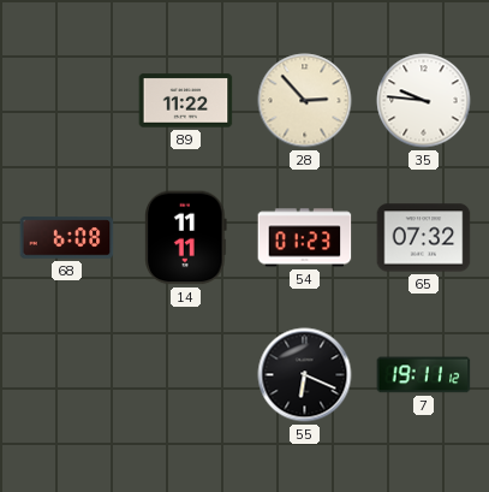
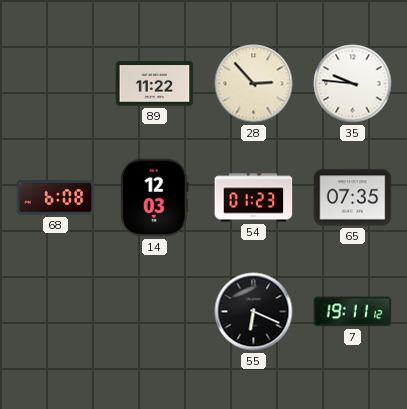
14: 11:11 -> 12:03
65: 07:32 -> 07:35
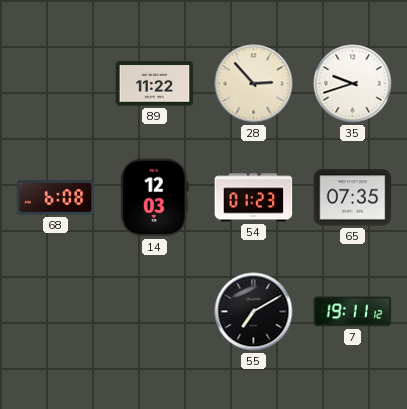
35: 9:46 -> 9:42
55: 6:19 -> 7:10
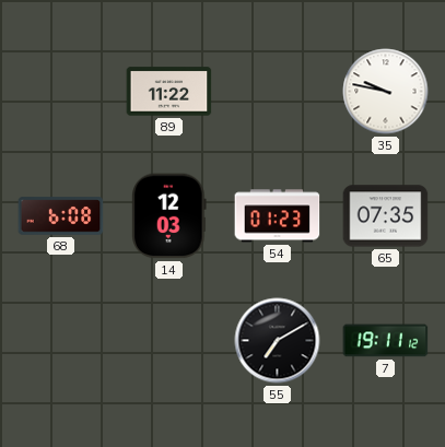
28: 2:53 -> none
35: 9:42 -> 9:47
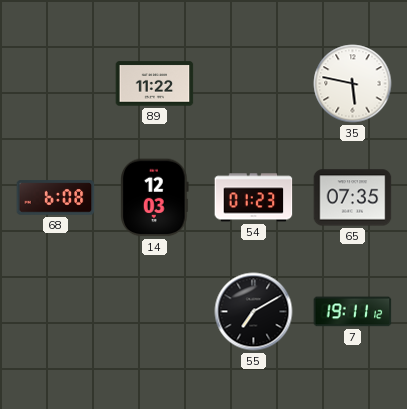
35: 9:47 -> 5:47
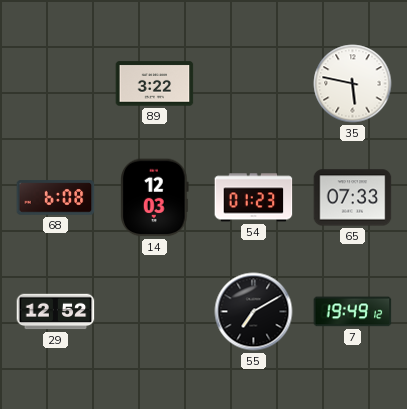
89: 11:22 -> 3:22
65: 07:35 -> 07:33
29: none -> 12:52
7: 19:11 -> 19:49
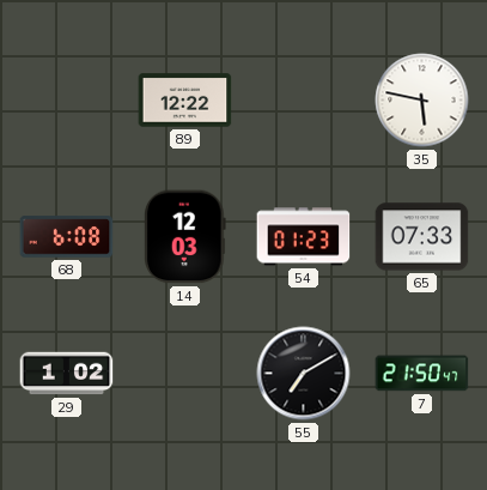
89: 3:22 -> 12:22
29: 12:52 -> 1:02
7: 19:49 -> 21:50
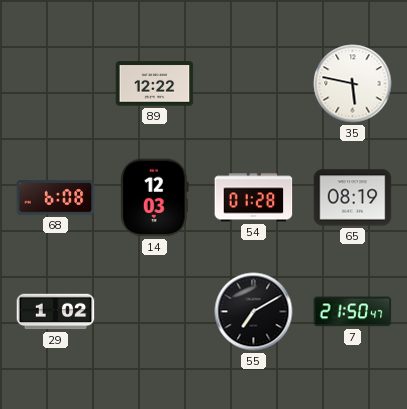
54: 01:23 -> 01:28
65: 07:33 -> 08:19
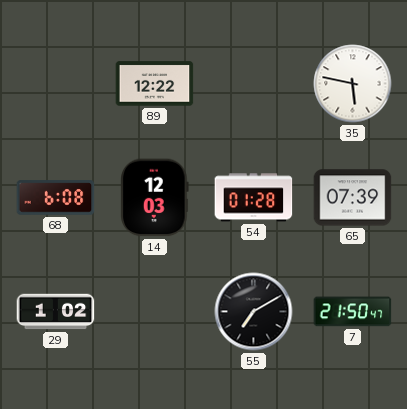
65: 08:19 -> 07:39
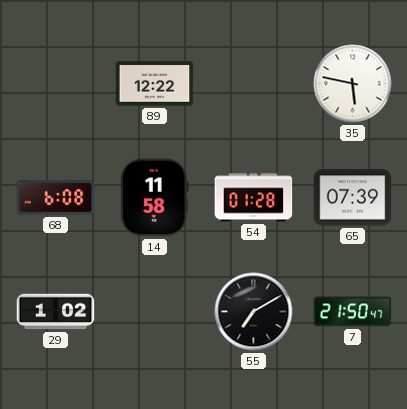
14: 12:03 -> 11:58
